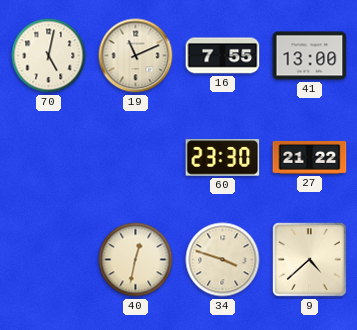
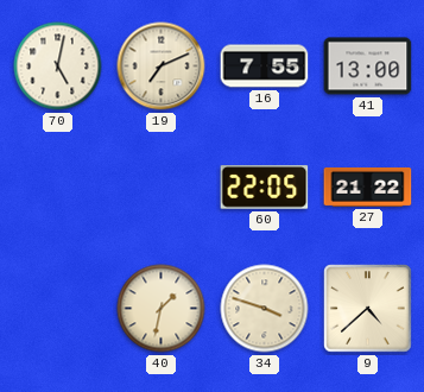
19: 11:11 -> 7:11
60: 23:30 -> 22:05
40: 12:32 -> 1:32
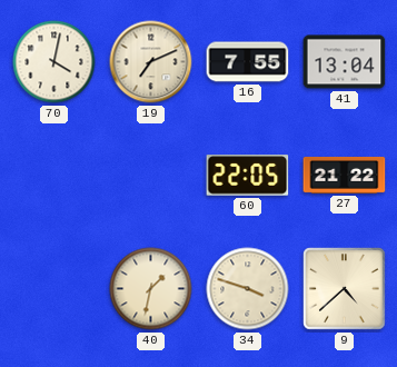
70: 5:02 -> 4:02
41: 13:00 -> 13:04
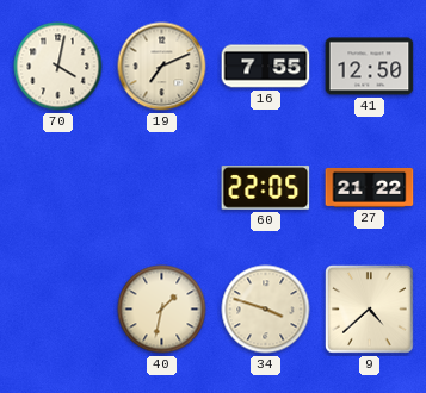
41: 13:04 -> 12:50
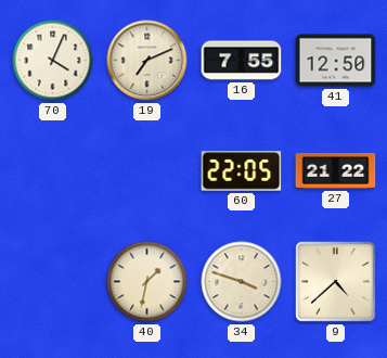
70: 4:02 -> 4:04
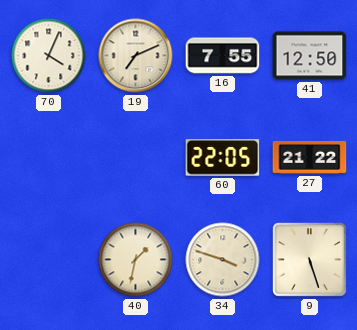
9: 4:38 -> 5:27
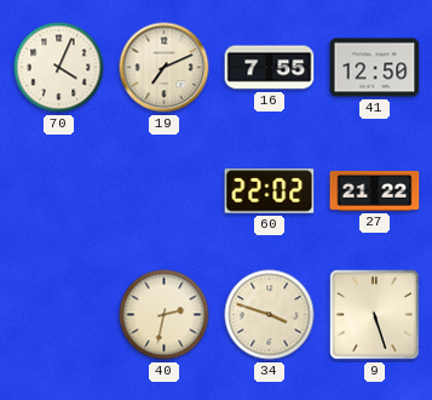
60: 22:05 -> 22:02
40: 1:32 -> 2:32
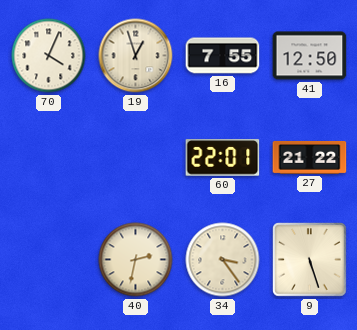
19: 7:11 -> 12:57
60: 22:02 -> 22:01
34: 3:48 -> 3:24
